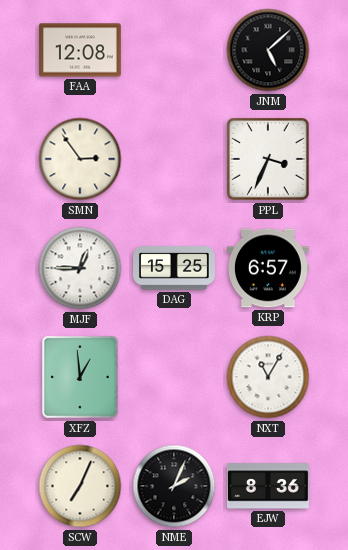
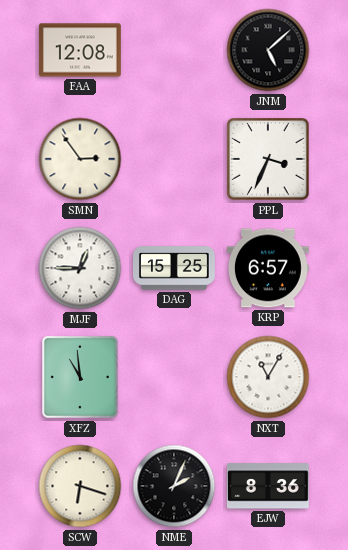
XFZ: 12:59 -> 10:59
SCW: 7:04 -> 6:18
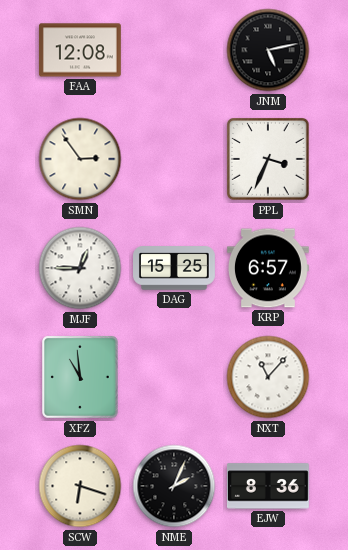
JNM: 5:08 -> 5:13
NXT: 11:05 -> 11:07
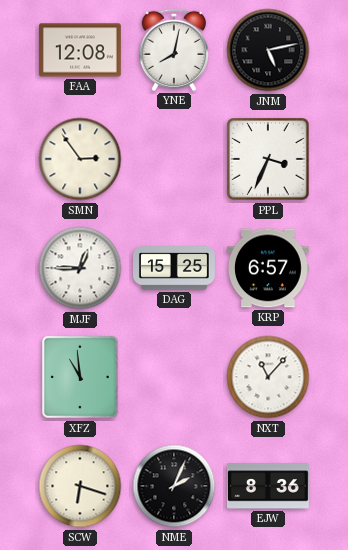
YNE: none -> 8:02
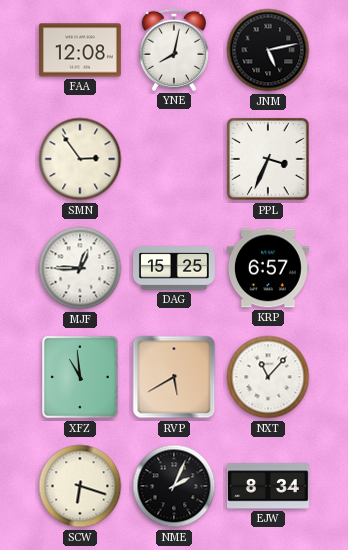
RVP: none -> 5:40
EJW: 8:36 -> 8:34
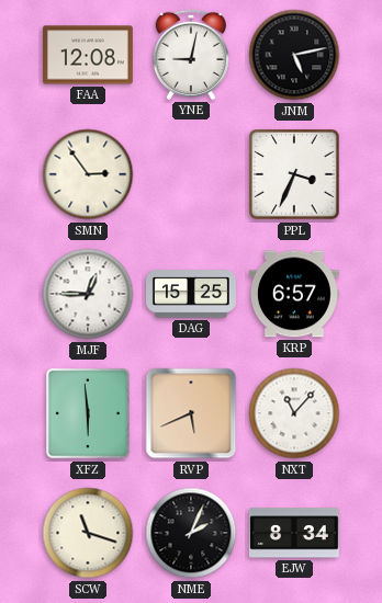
YNE: 8:02 -> 9:02
XFZ: 10:59 -> 5:59
RVP: 5:40 -> 5:41
SCW: 6:18 -> 11:18
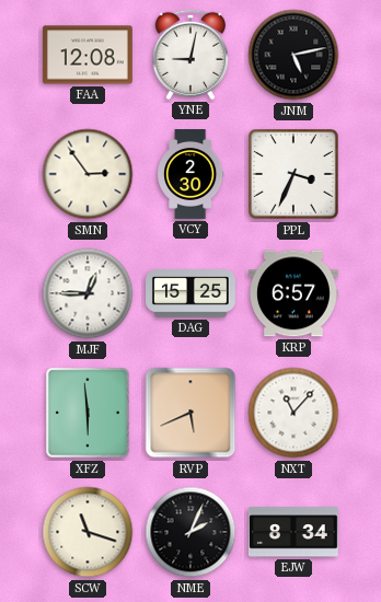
VCY: none -> 2:30
